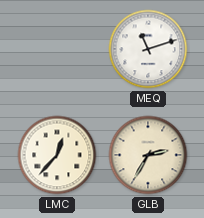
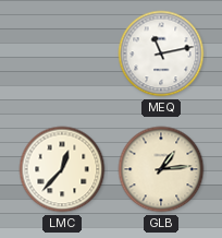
MEQ: 11:12 -> 11:13
GLB: 2:35 -> 1:14
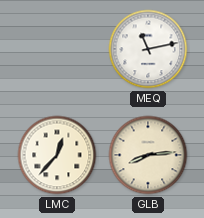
GLB: 1:14 -> 8:14
